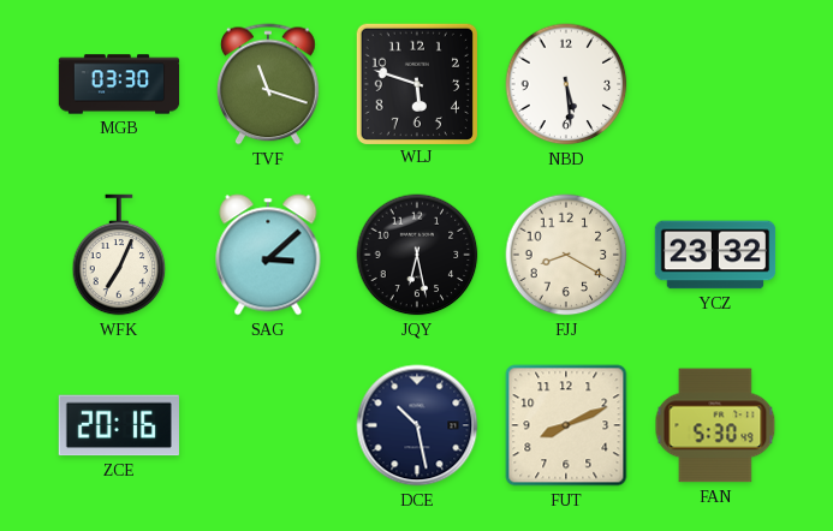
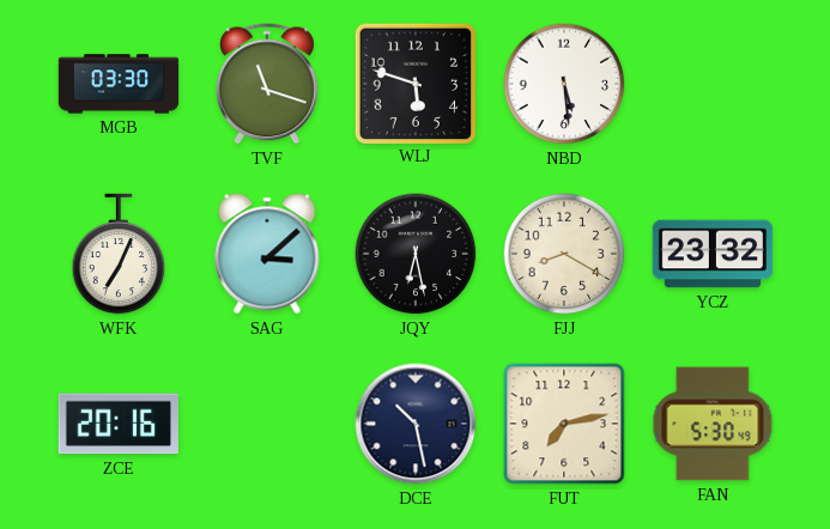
FUT: 8:11 -> 7:13
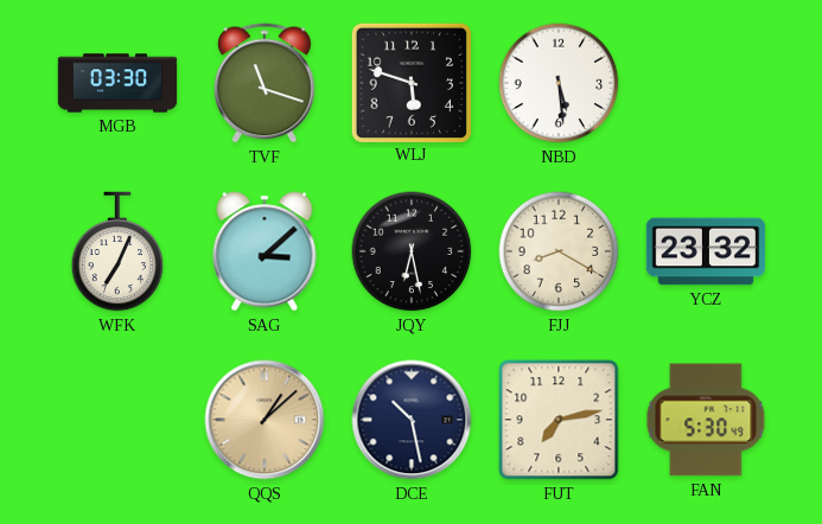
ZCE: 20:16 -> none
QQS: none -> 1:08
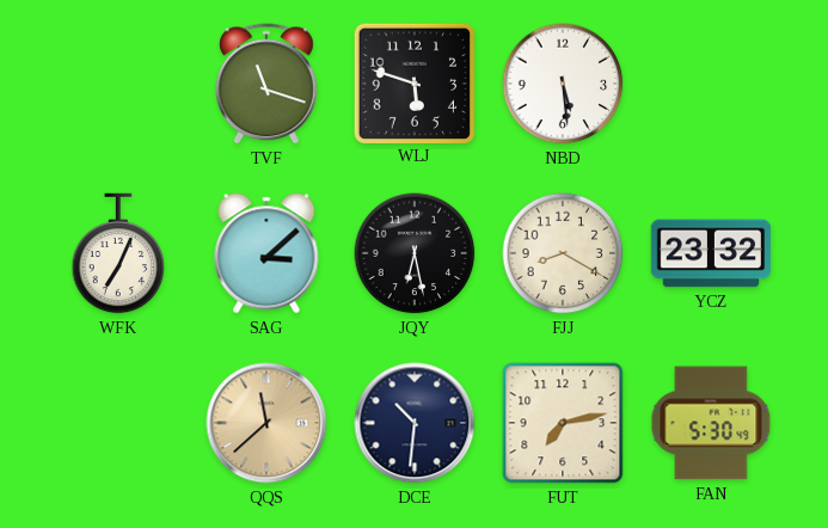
MGB: 03:30 -> none
QQS: 1:08 -> 11:38
DCE: 10:28 -> 10:31
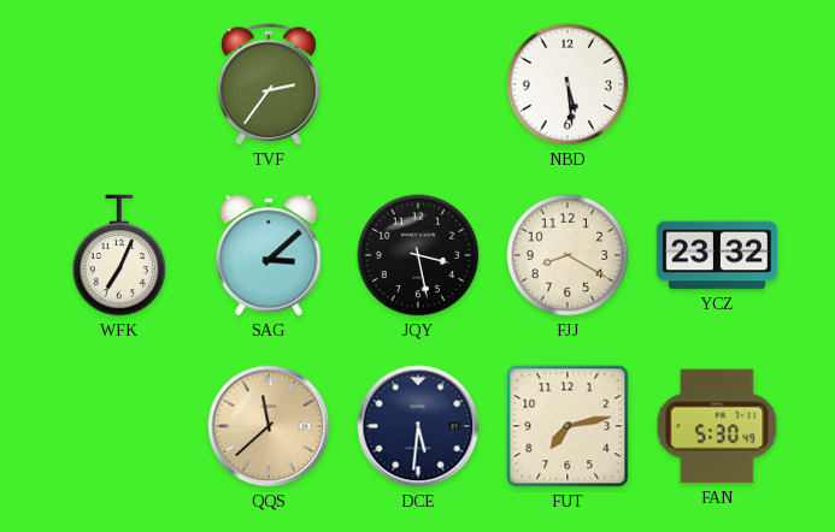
TVF: 11:18 -> 2:36
WLJ: 5:48 -> none
JQY: 6:28 -> 3:28
DCE: 10:31 -> 5:31
